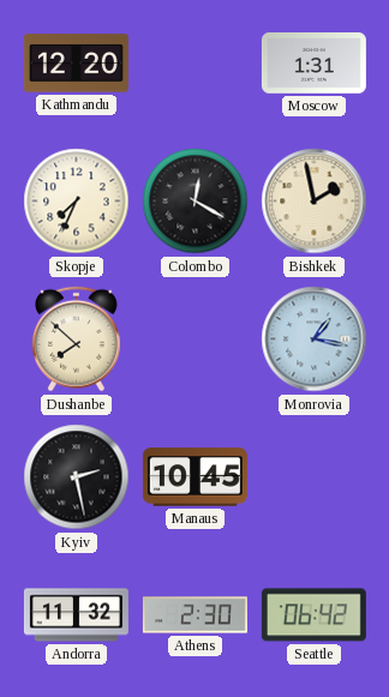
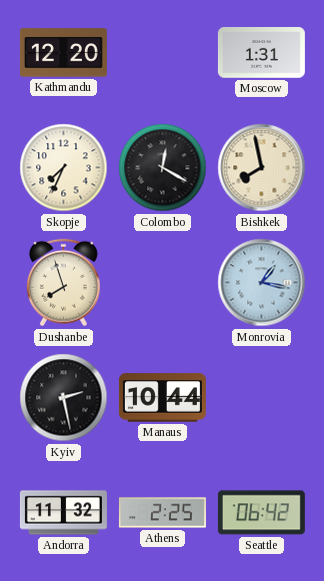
Bishkek: 1:58 -> 7:58
Dushanbe: 7:52 -> 7:57
Manaus: 10:45 -> 10:44
Athens: 2:30 -> 2:25
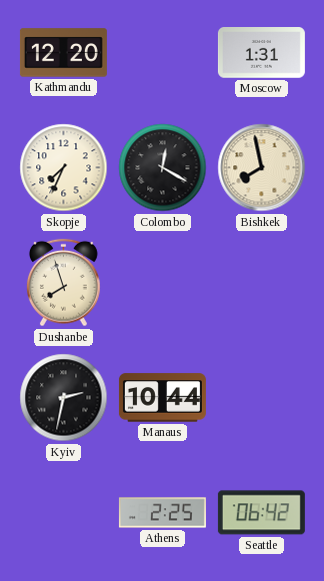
Monrovia: 1:17 -> none
Kyiv: 2:28 -> 2:32
Andorra: 11:32 -> none
